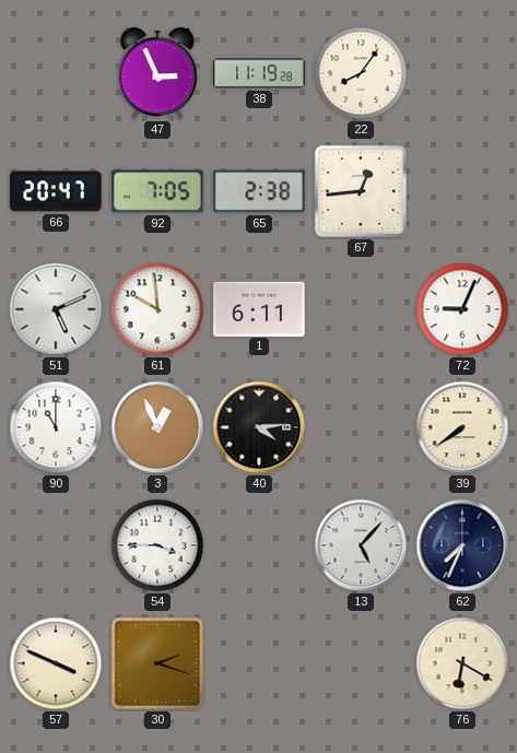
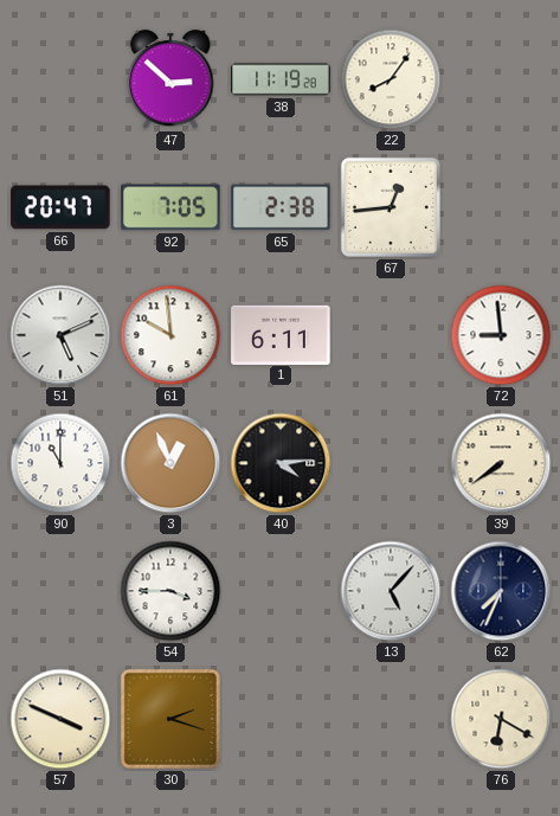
47: 2:56 -> 2:52
72: 9:04 -> 8:59
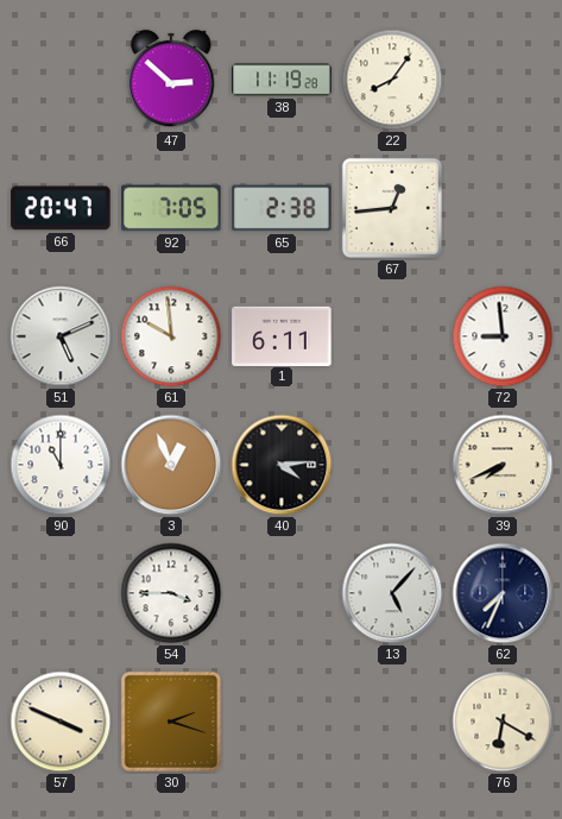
39: 7:39 -> 7:41
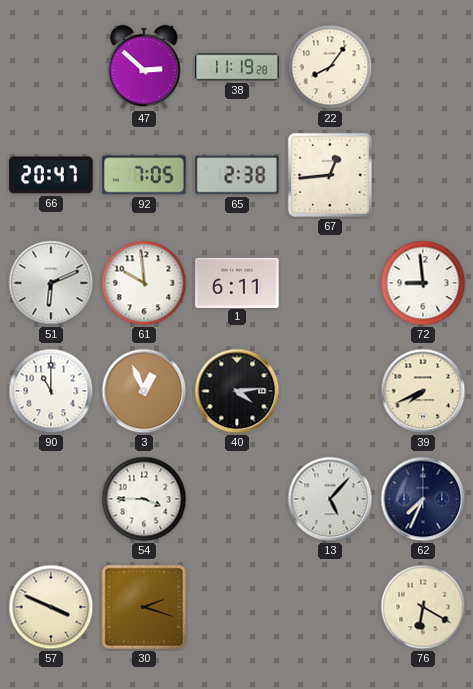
51: 5:11 -> 6:11
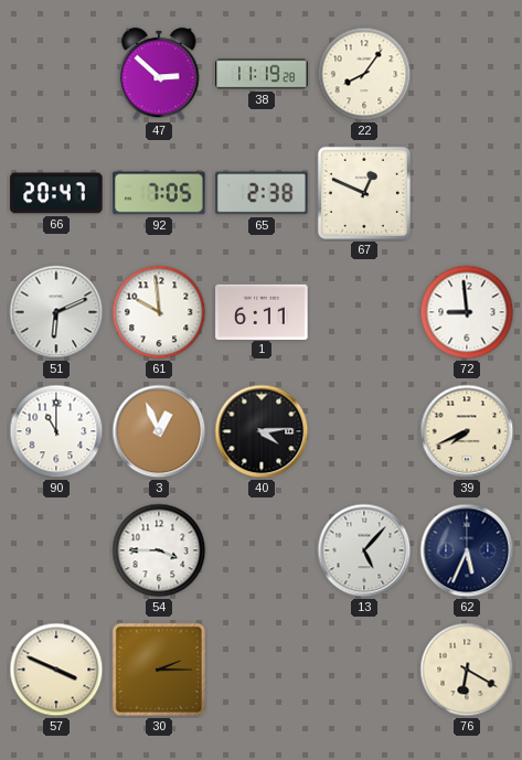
67: 12:44 -> 12:49
62: 7:34 -> 5:34
30: 2:18 -> 2:15
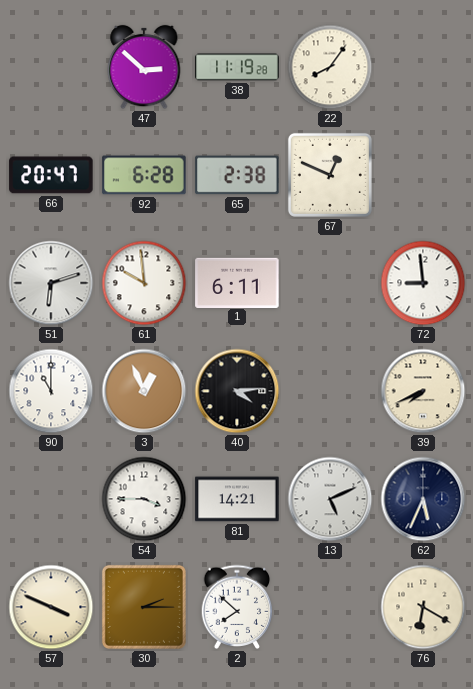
92: 7:05 -> 6:28
51: 6:11 -> 6:12
81: none -> 14:21
13: 5:07 -> 5:11
2: none -> 7:52
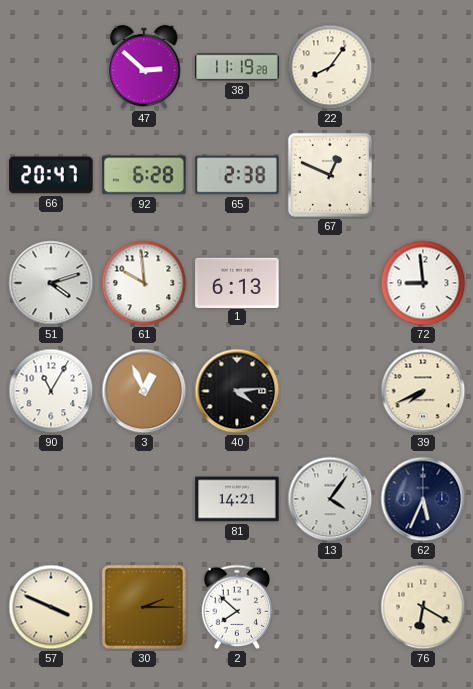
51: 6:12 -> 4:12
1: 6:11 -> 6:13
90: 11:00 -> 11:05
54: 3:45 -> none
13: 5:11 -> 4:06
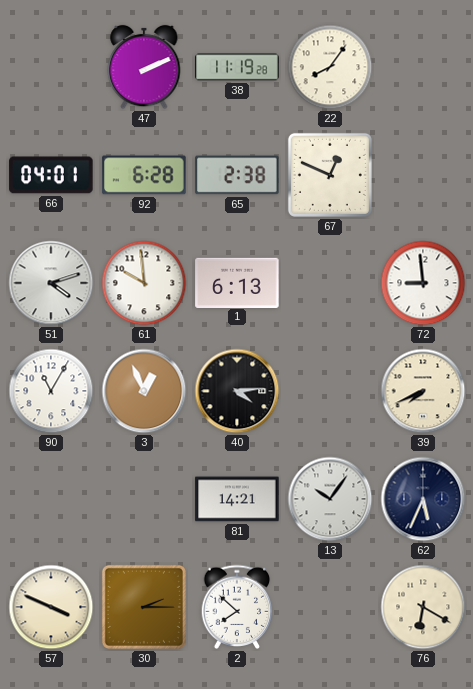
47: 2:52 -> 2:11
66: 20:47 -> 04:01
13: 4:06 -> 10:06
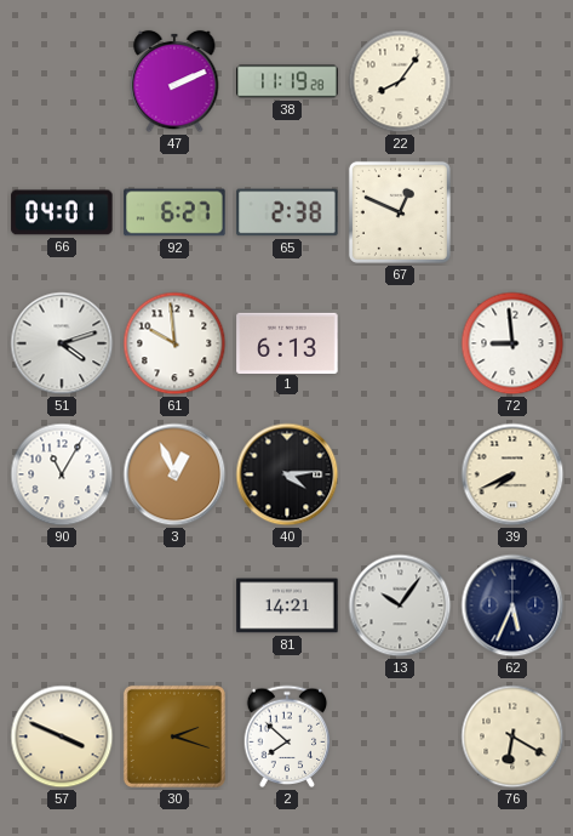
92: 6:28 -> 6:27
30: 2:15 -> 2:18
